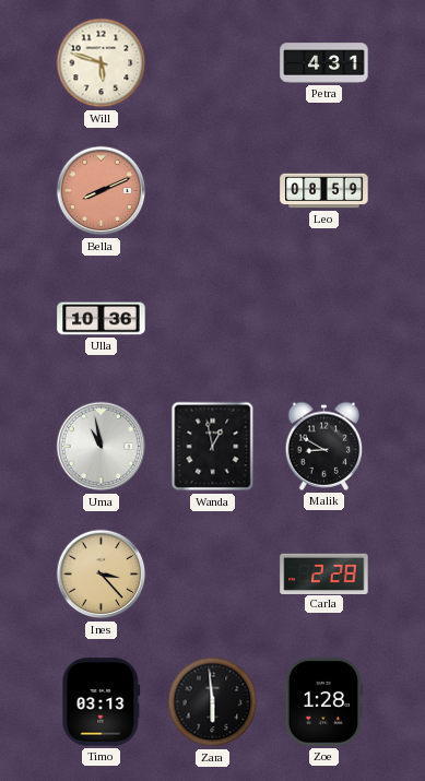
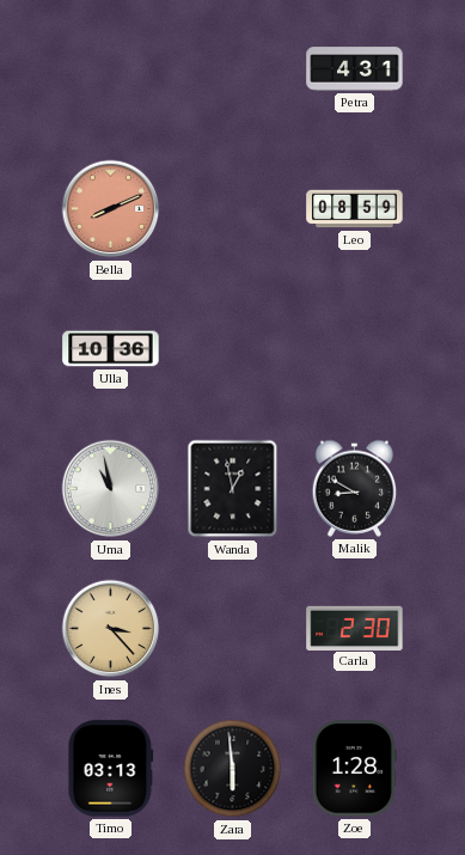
Will: 5:48 -> none
Carla: 2:28 -> 2:30
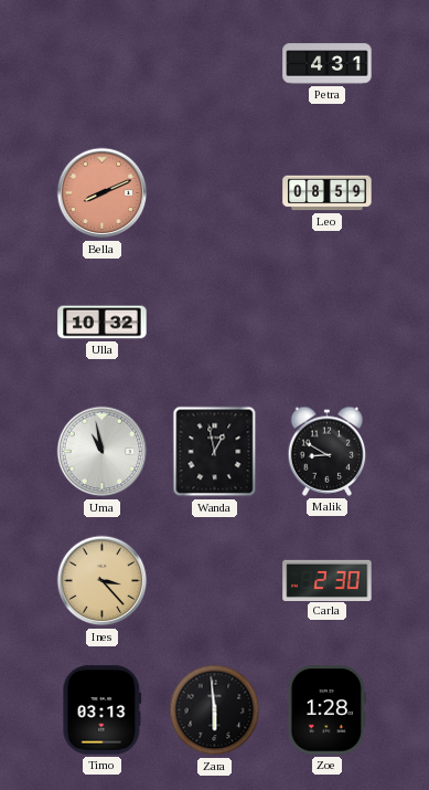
Ulla: 10:36 -> 10:32
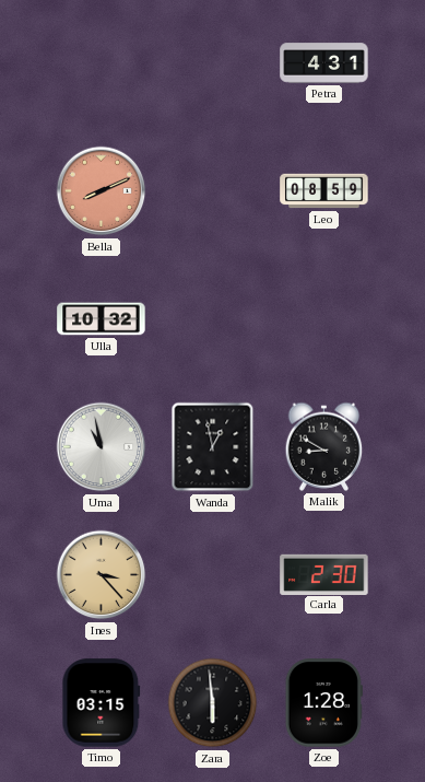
Timo: 03:13 -> 03:15
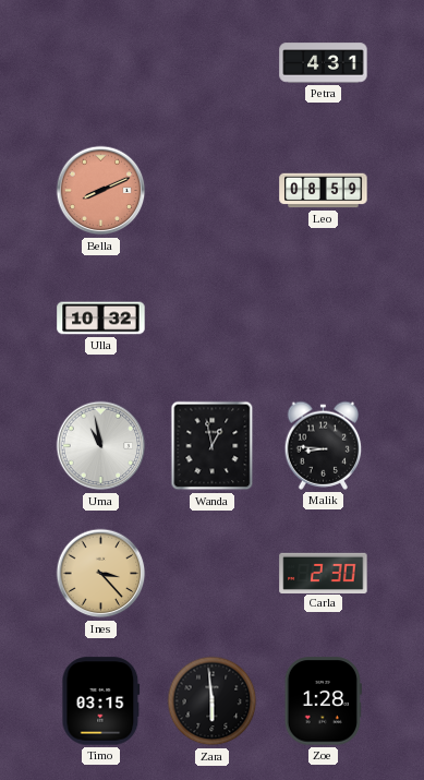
Malik: 8:50 -> 8:46
